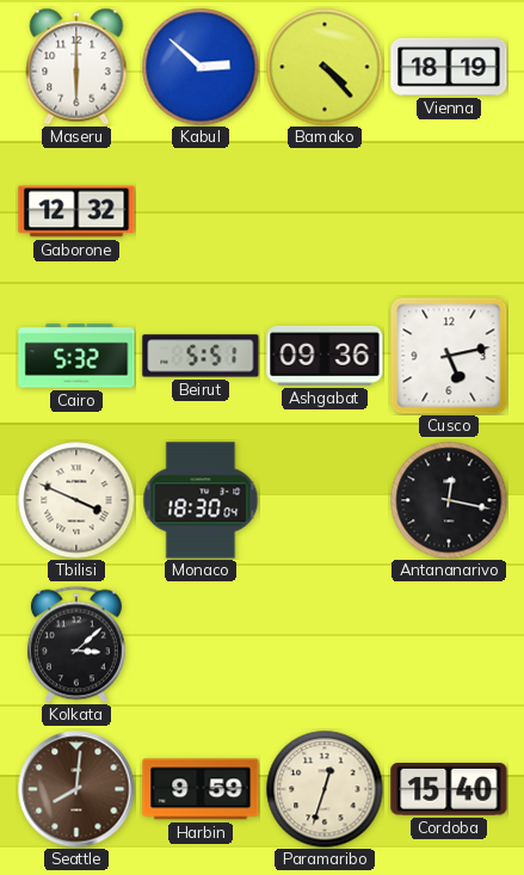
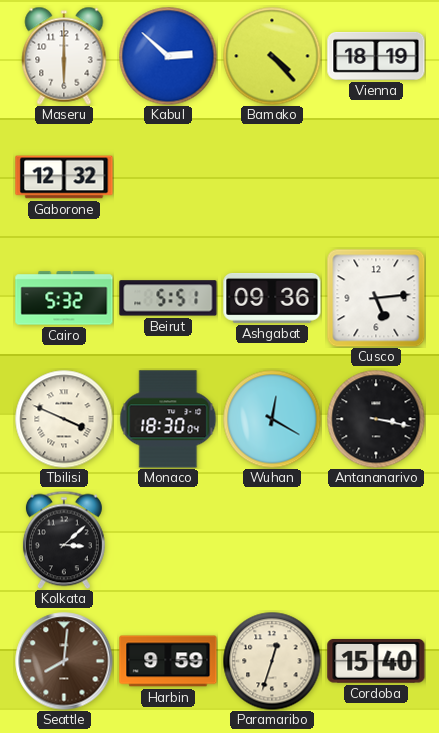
Cusco: 5:13 -> 5:14
Wuhan: none -> 12:20
Antananarivo: 12:17 -> 3:17
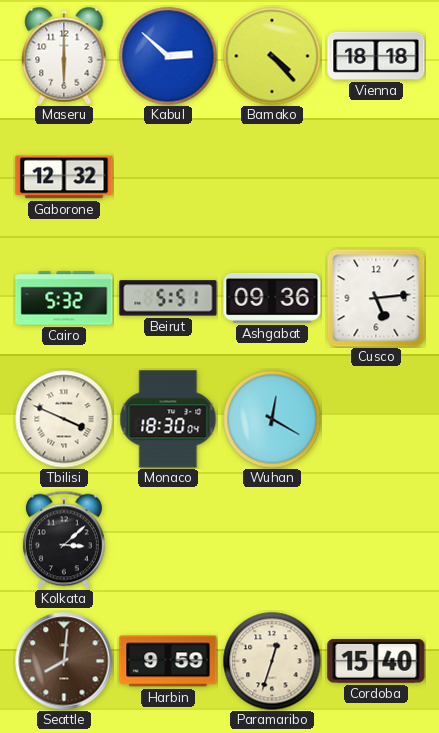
Vienna: 18:19 -> 18:18
Antananarivo: 3:17 -> none
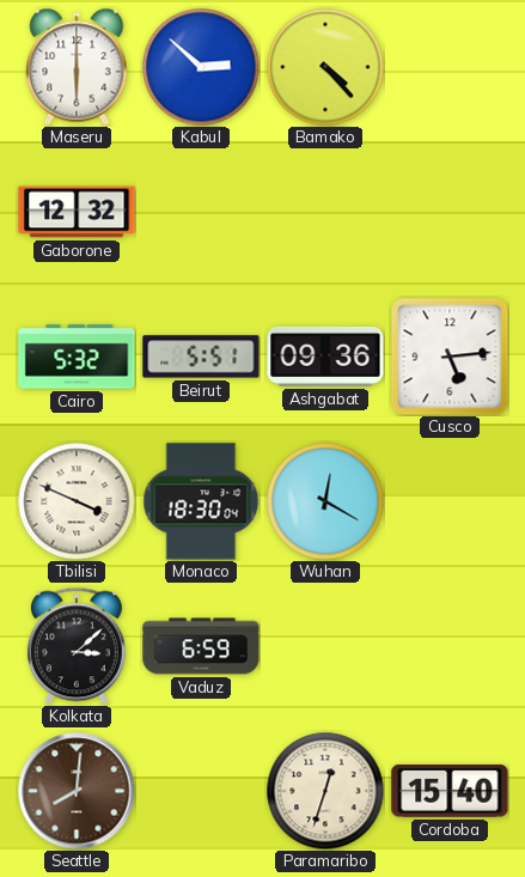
Vienna: 18:18 -> none
Vaduz: none -> 6:59
Harbin: 9:59 -> none
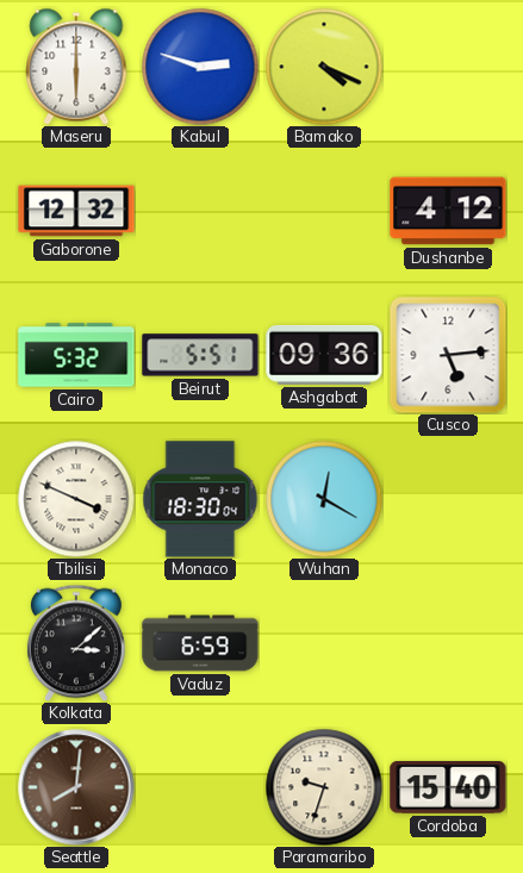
Kabul: 2:52 -> 2:48
Bamako: 4:23 -> 4:19
Dushanbe: none -> 4:12
Paramaribo: 12:33 -> 9:33
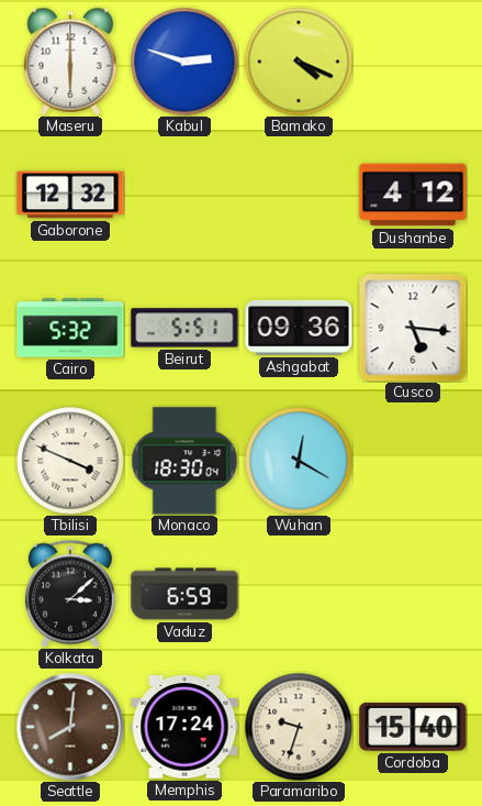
Cusco: 5:14 -> 5:16
Memphis: none -> 17:24
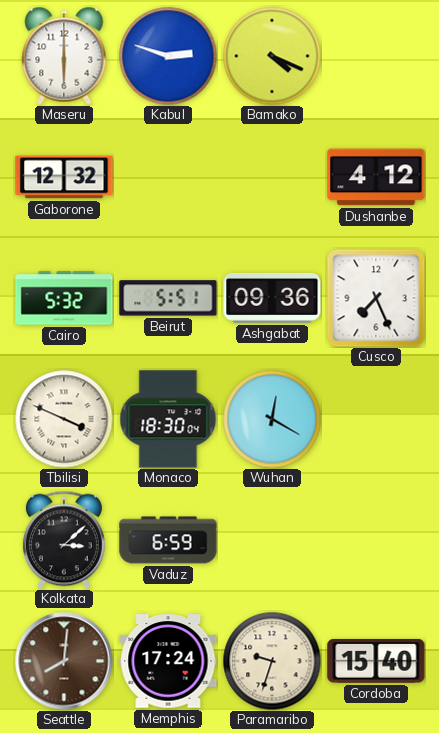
Cusco: 5:16 -> 7:26
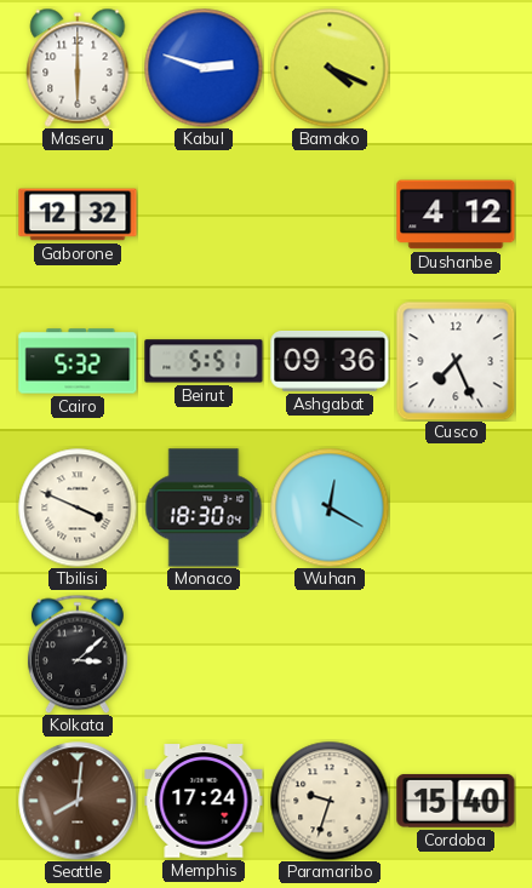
Vaduz: 6:59 -> none
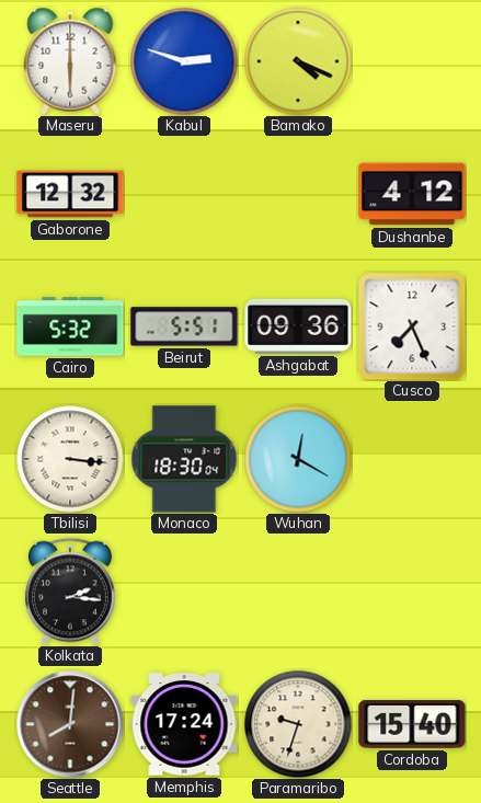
Tbilisi: 3:49 -> 3:16
Kolkata: 3:08 -> 2:16
